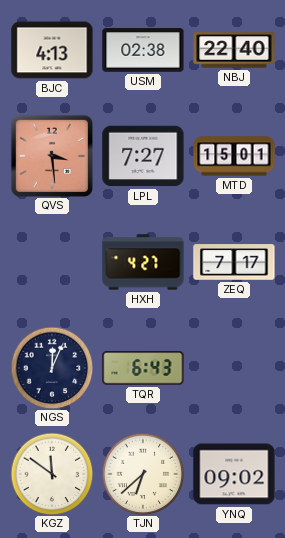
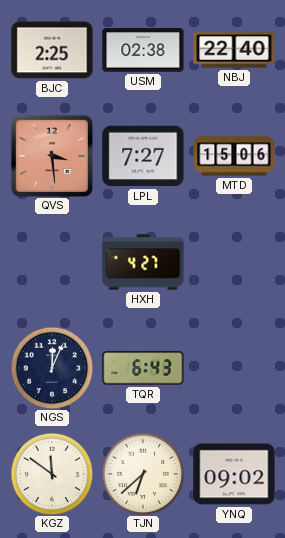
BJC: 4:13 -> 2:25
MTD: 15:01 -> 15:06
ZEQ: 7:17 -> none
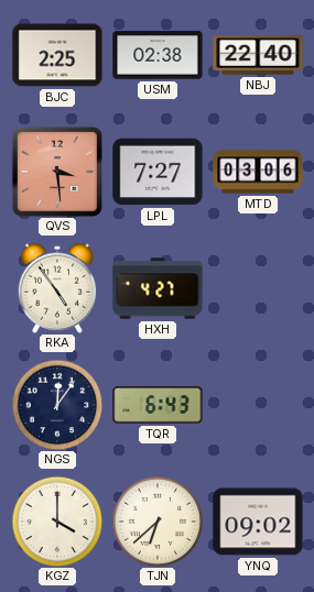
MTD: 15:06 -> 03:06
RKA: none -> 4:54
NGS: 12:04 -> 12:06
KGZ: 11:51 -> 4:00
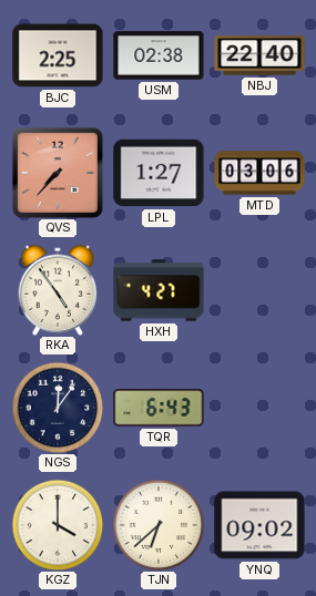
QVS: 3:29 -> 7:37
LPL: 7:27 -> 1:27
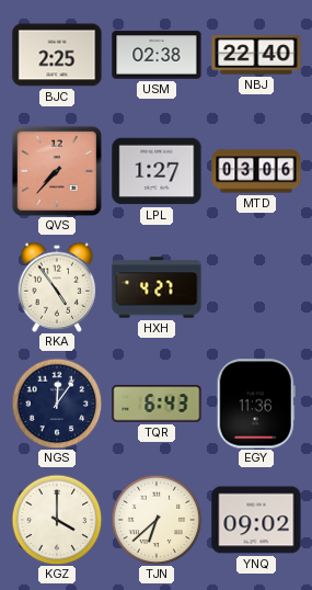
EGY: none -> 11:36
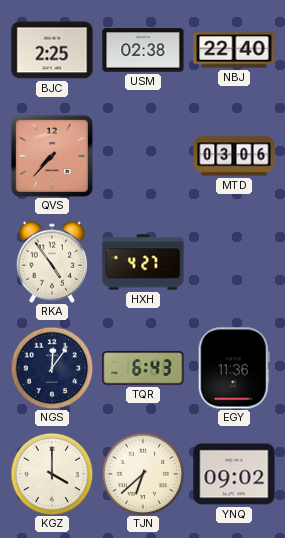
LPL: 1:27 -> none
